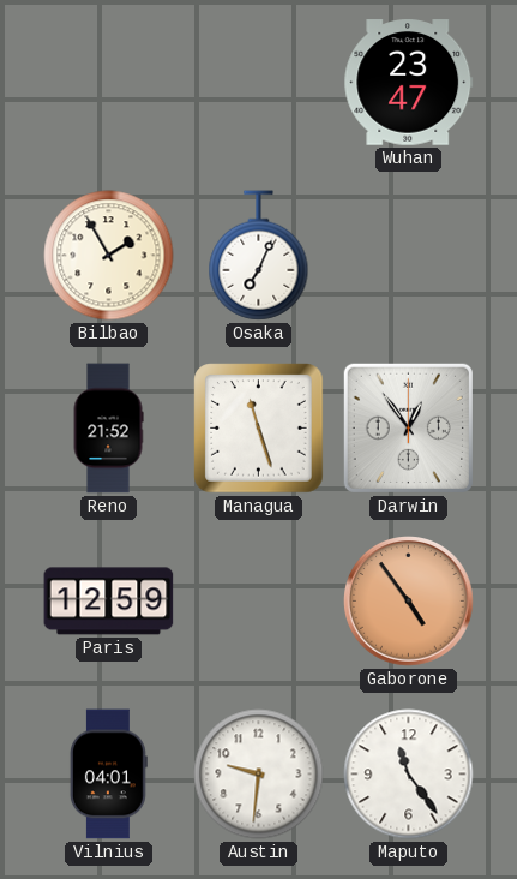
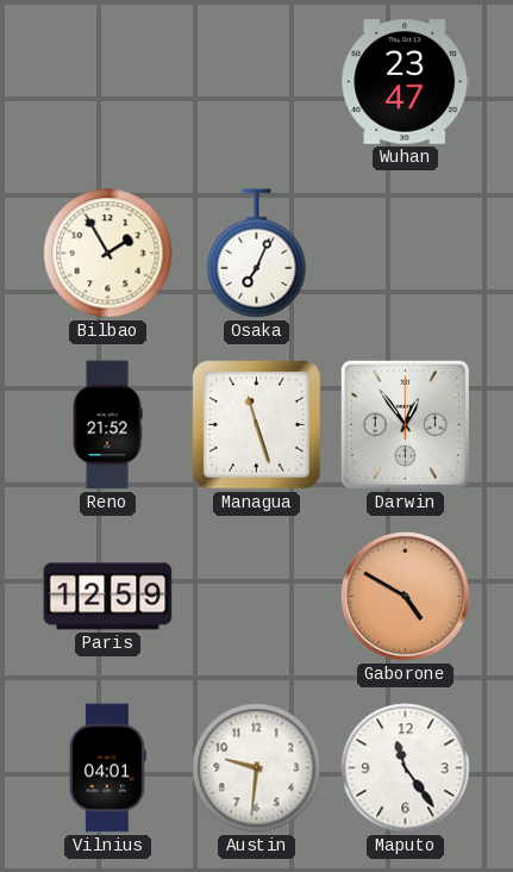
Gaborone: 4:54 -> 4:50
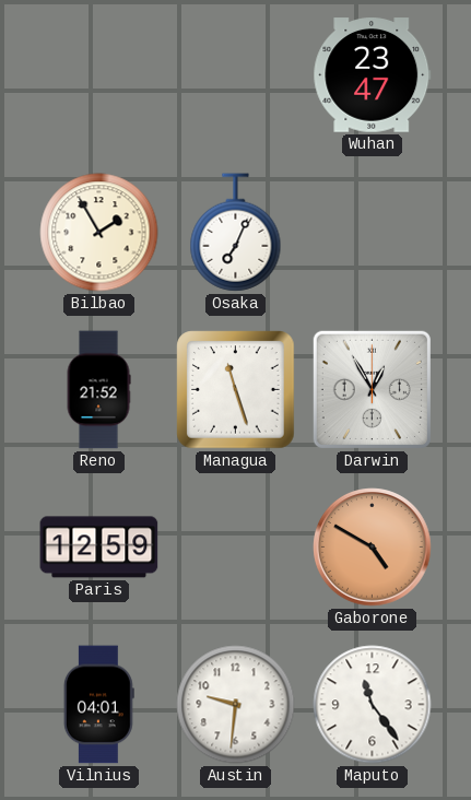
Darwin: 12:54 -> 12:55
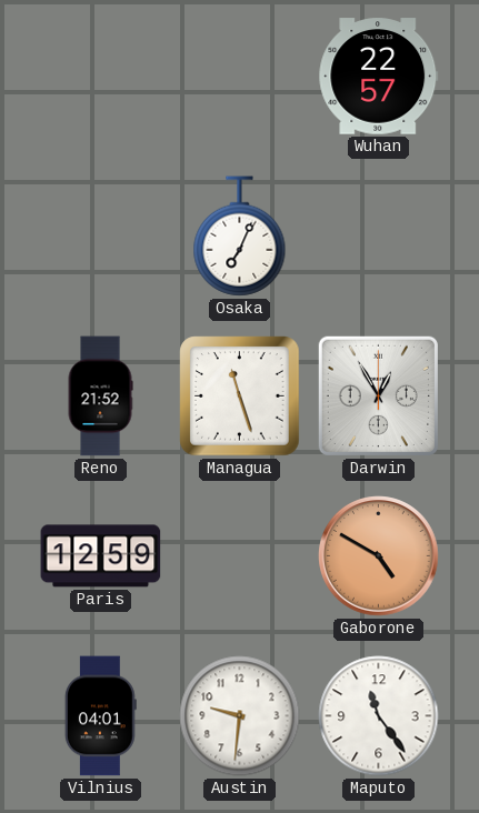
Wuhan: 23:47 -> 22:57
Bilbao: 1:55 -> none
